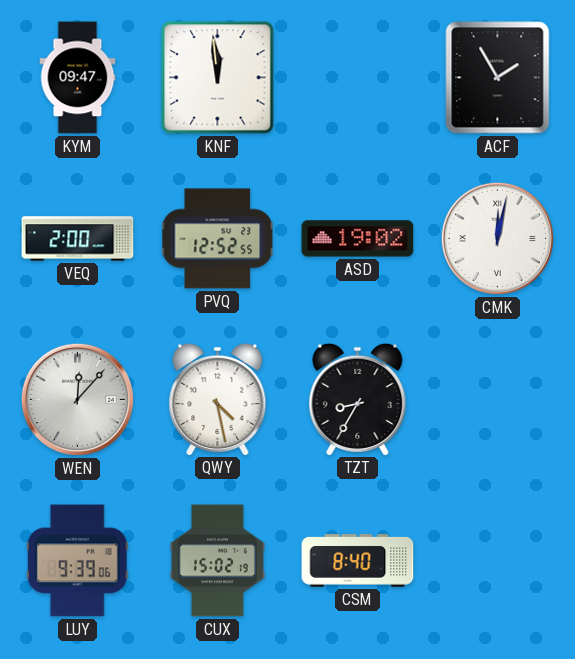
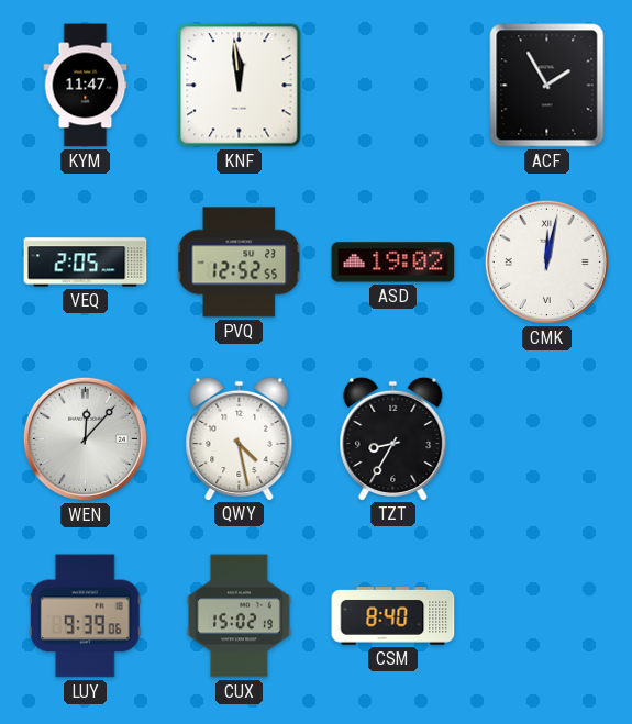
KYM: 09:47 -> 11:47
VEQ: 2:00 -> 2:05
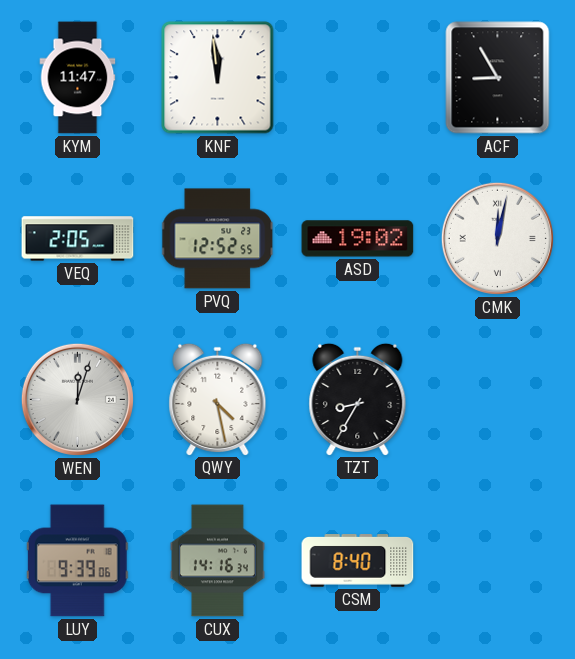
ACF: 1:55 -> 8:55
WEN: 12:07 -> 12:03
CUX: 15:02 -> 14:16
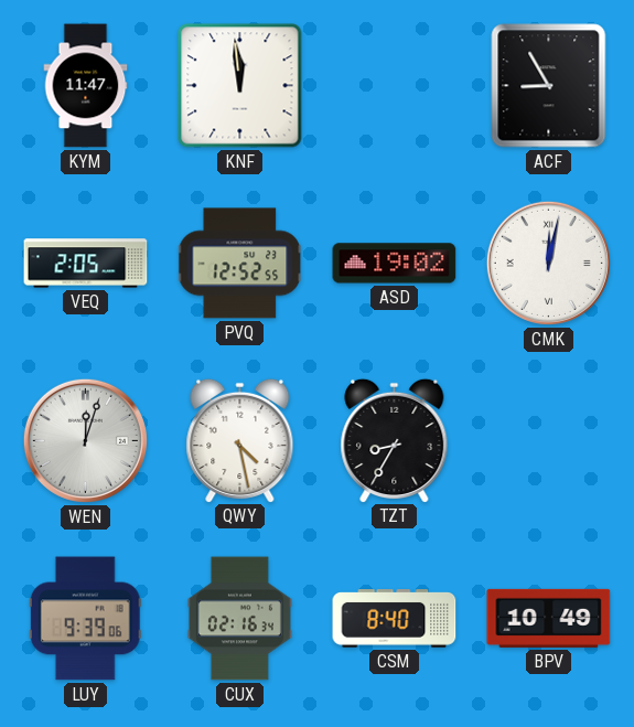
CUX: 14:16 -> 02:16
BPV: none -> 10:49
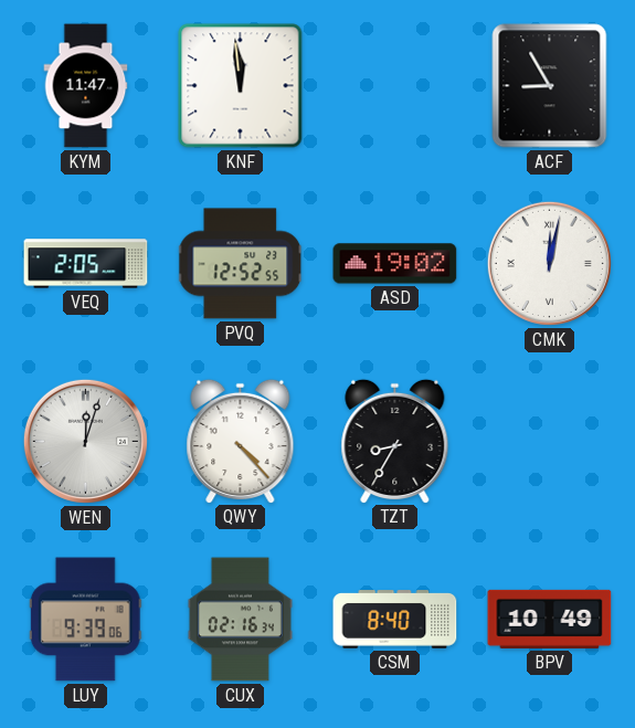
QWY: 4:28 -> 4:23
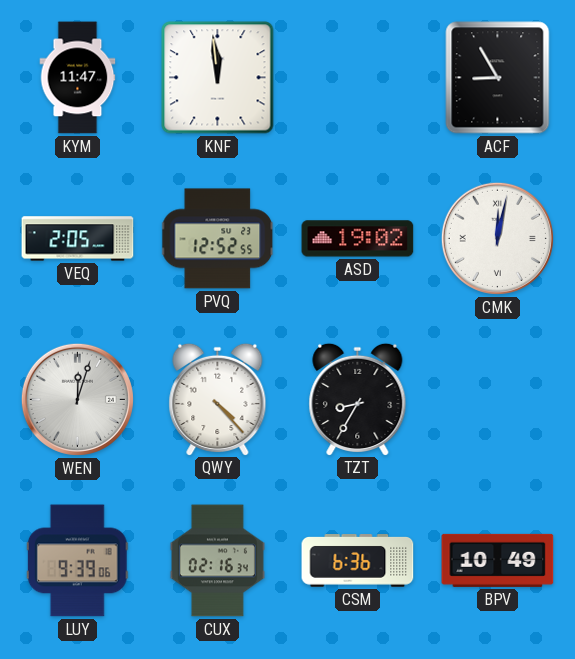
CSM: 8:40 -> 6:36
